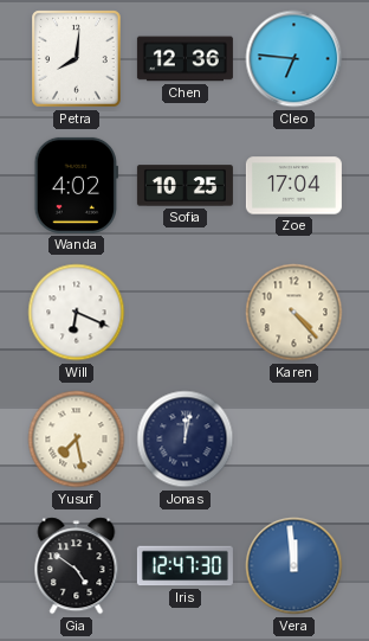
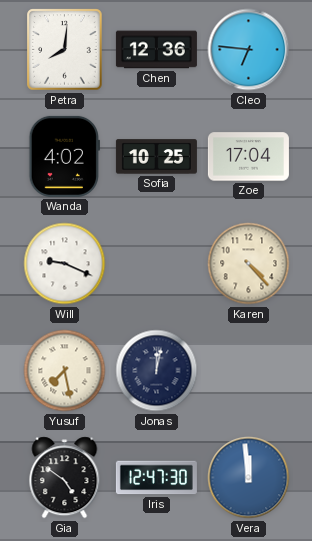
Will: 6:19 -> 9:19
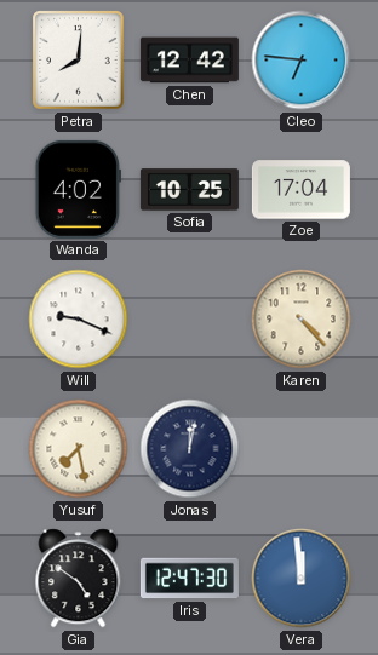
Chen: 12:36 -> 12:42
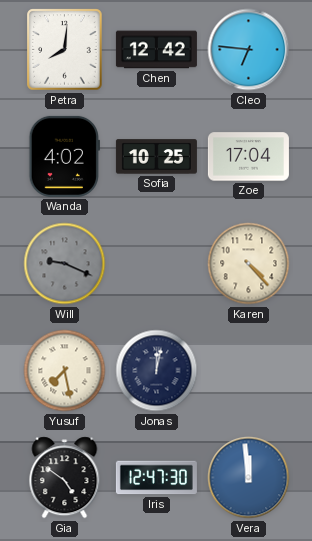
Will dial: white -> grey
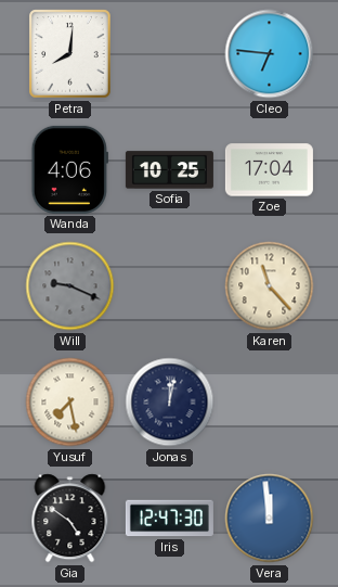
Chen: 12:42 -> none
Wanda: 4:02 -> 4:06
Karen: 4:23 -> 11:23
